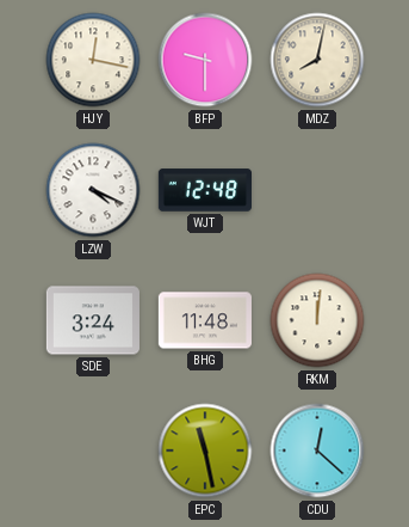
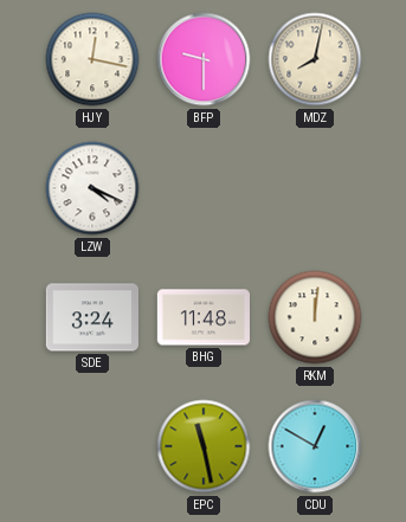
WJT: 12:48 -> none
CDU: 12:22 -> 12:50
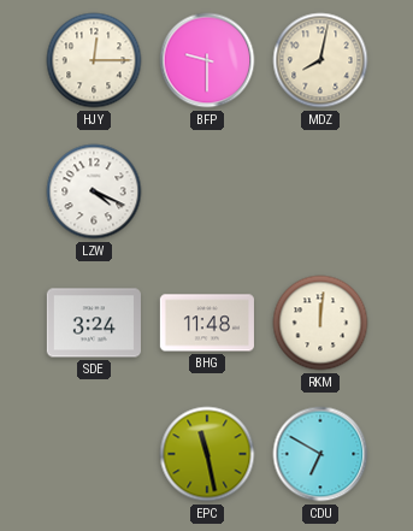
HJY: 12:17 -> 12:15
CDU: 12:50 -> 6:50
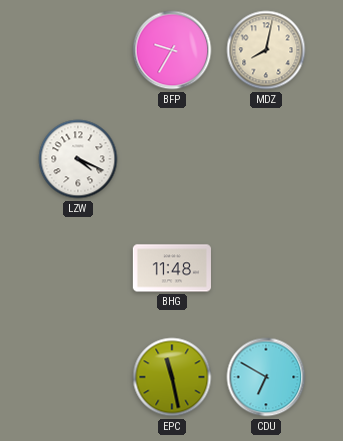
HJY: 12:15 -> none
BFP: 9:30 -> 9:35
SDE: 3:24 -> none
RKM: 12:01 -> none
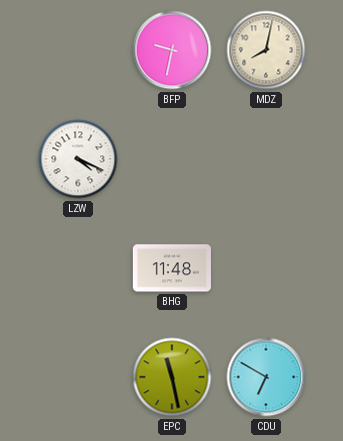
BFP: 9:35 -> 9:32
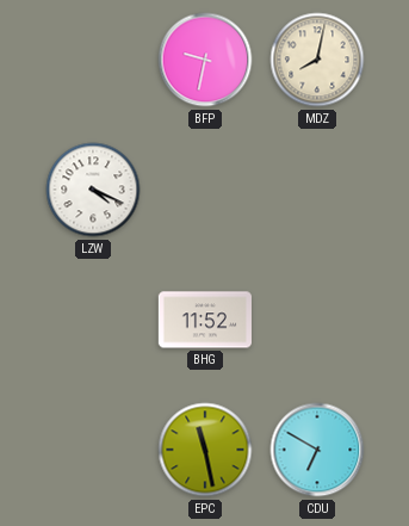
BHG: 11:48 -> 11:52
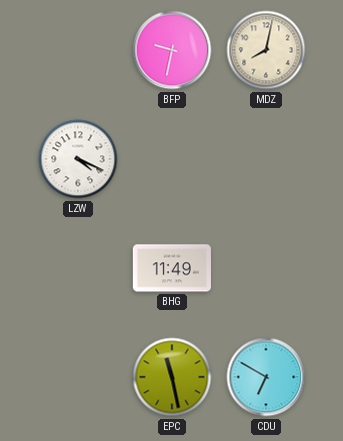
BHG: 11:52 -> 11:49
